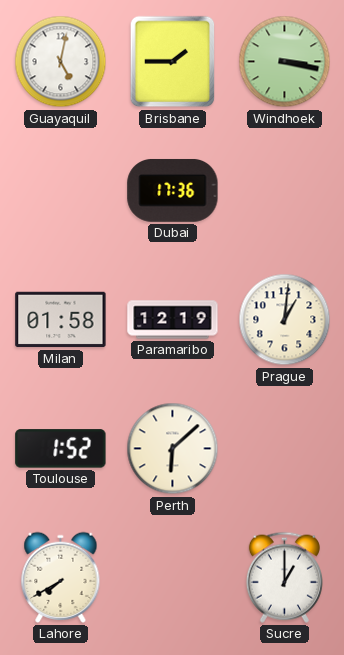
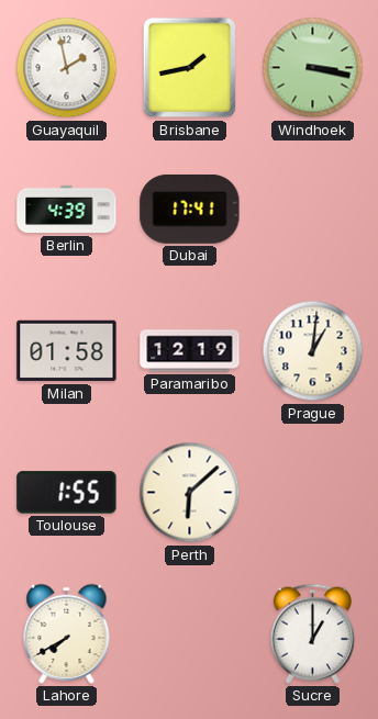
Guayaquil: 5:02 -> 1:58
Brisbane: 1:45 -> 1:43
Berlin: none -> 4:39
Dubai: 17:36 -> 17:41
Toulouse: 1:52 -> 1:55
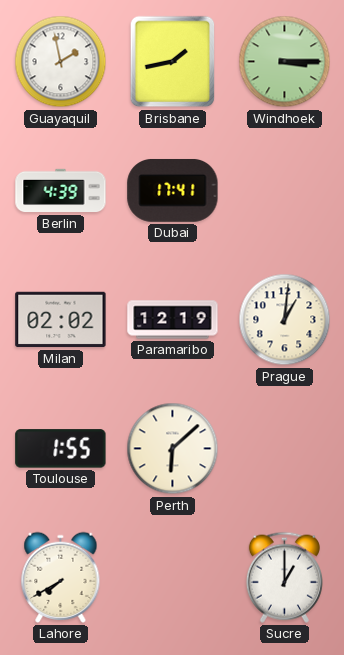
Windhoek: 3:17 -> 3:15
Milan: 01:58 -> 02:02
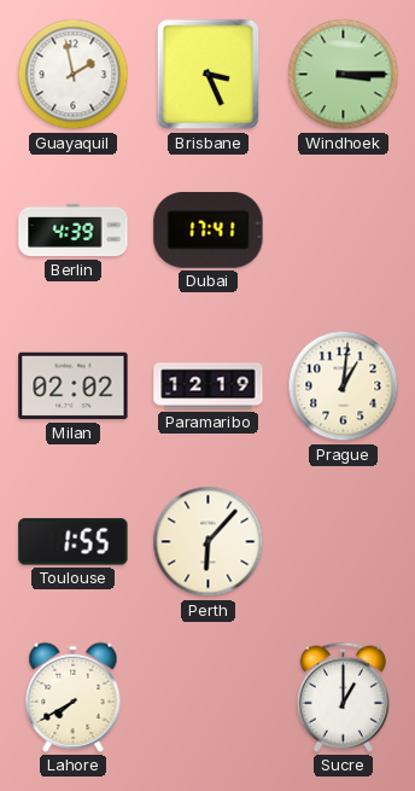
Brisbane: 1:43 -> 3:26
Perth: 6:08 -> 6:07
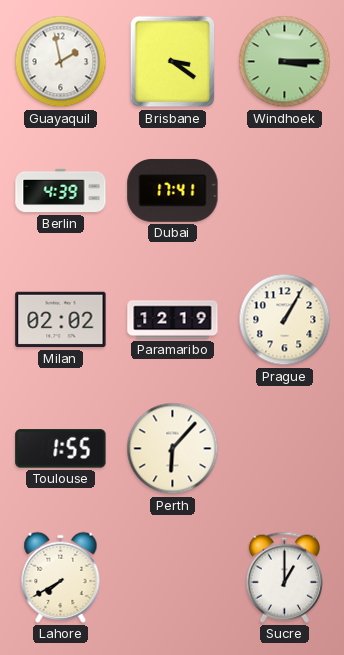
Brisbane: 3:26 -> 3:21
Prague: 1:01 -> 1:05
